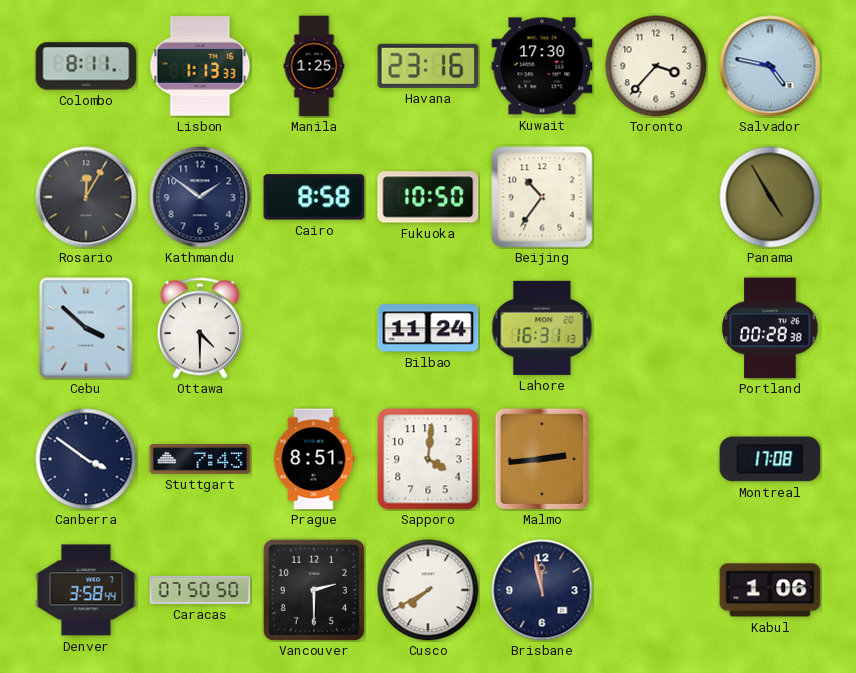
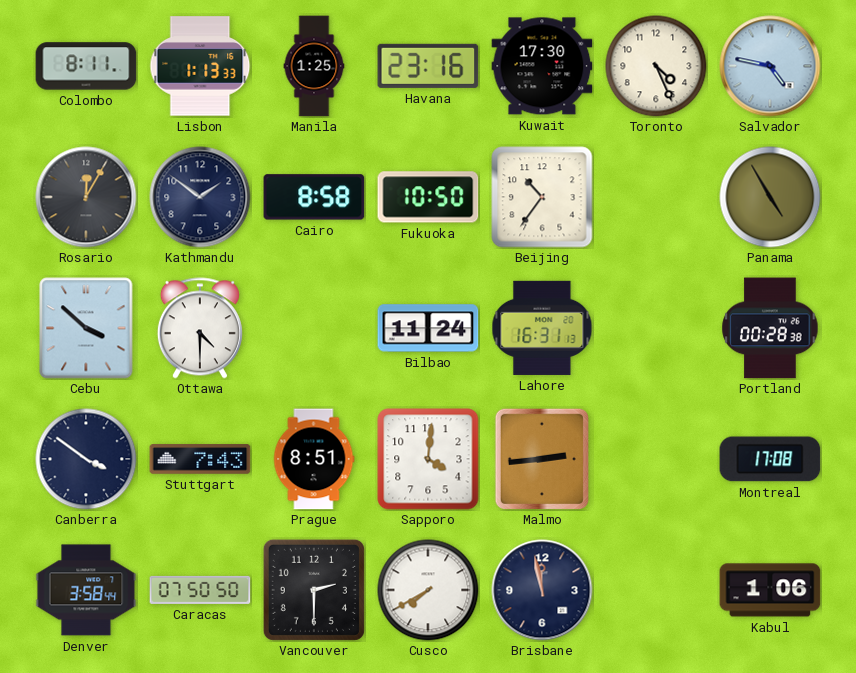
Toronto: 3:37 -> 4:26
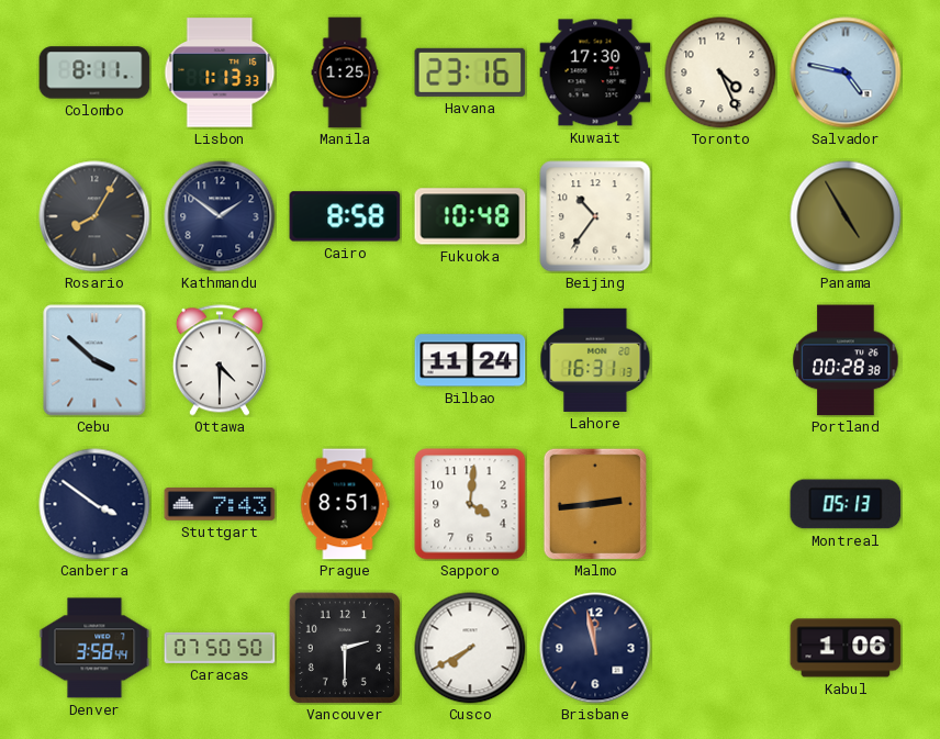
Rosario: 12:05 -> 8:05
Fukuoka: 10:50 -> 10:48
Montreal: 17:08 -> 05:13
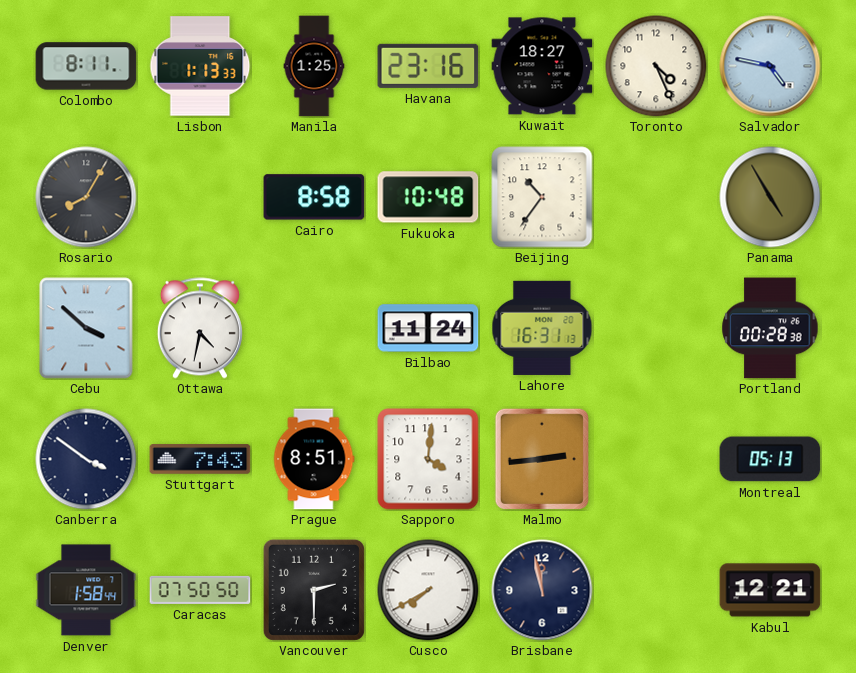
Kuwait: 17:30 -> 18:27
Kathmandu: 1:51 -> none
Ottawa: 4:30 -> 4:32
Denver: 3:58 -> 1:58
Kabul: 1:06 -> 12:21
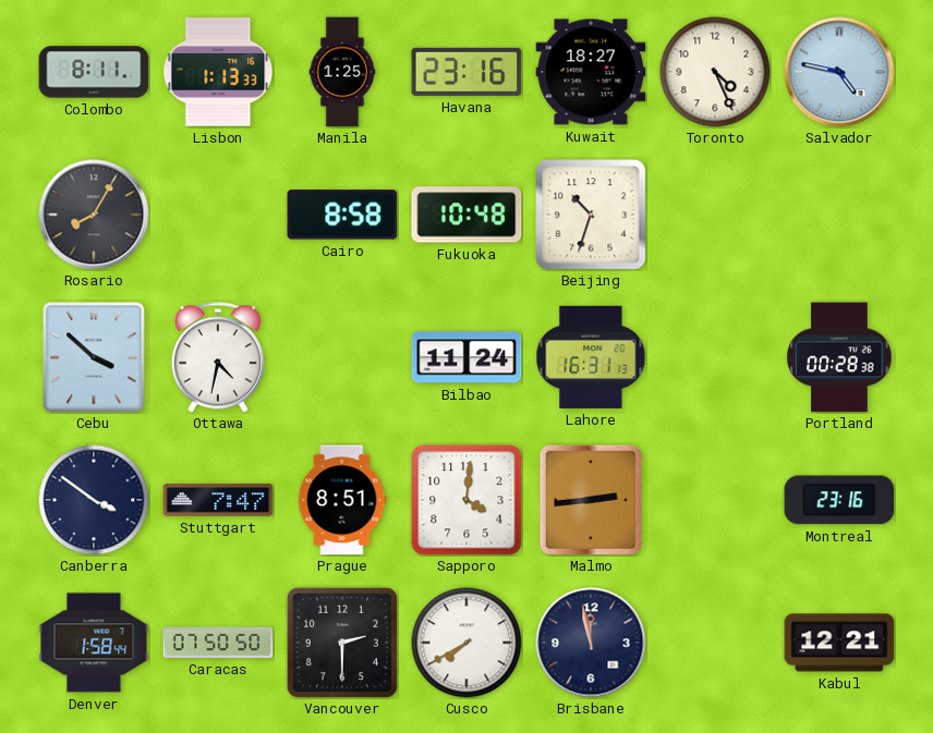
Beijing: 10:36 -> 10:33
Panama: 4:55 -> none
Stuttgart: 7:43 -> 7:47
Montreal: 05:13 -> 23:16
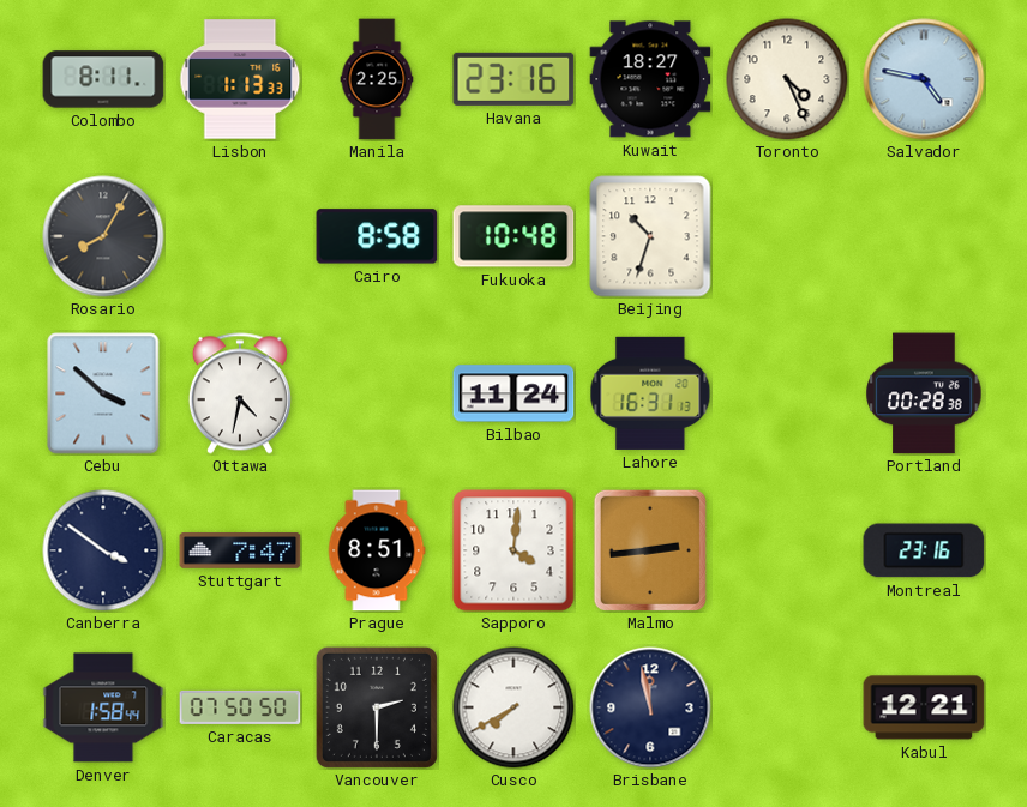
Manila: 1:25 -> 2:25
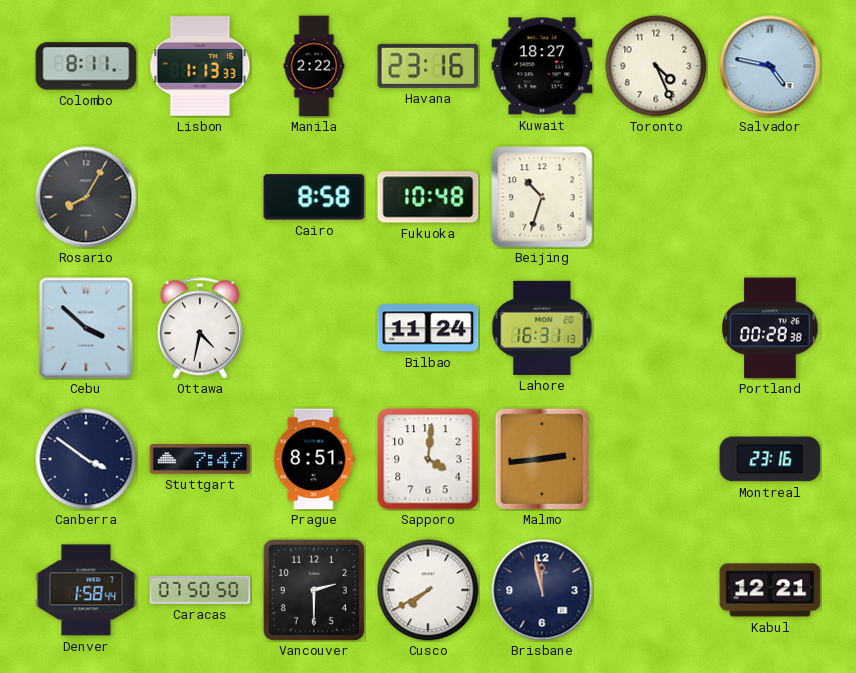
Manila: 2:25 -> 2:22
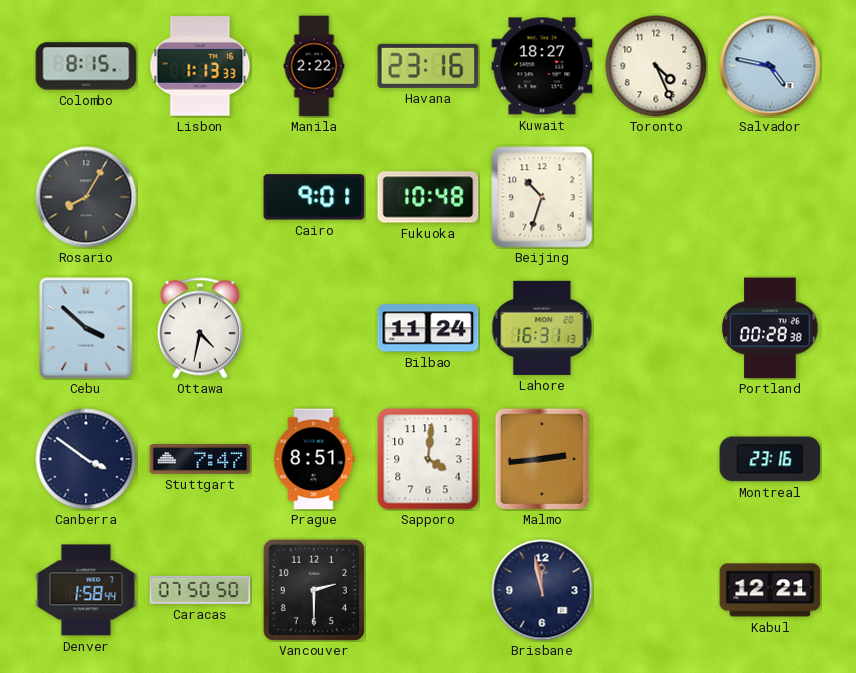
Colombo: 8:11 -> 8:15
Cairo: 8:58 -> 9:01
Cusco: 7:40 -> none
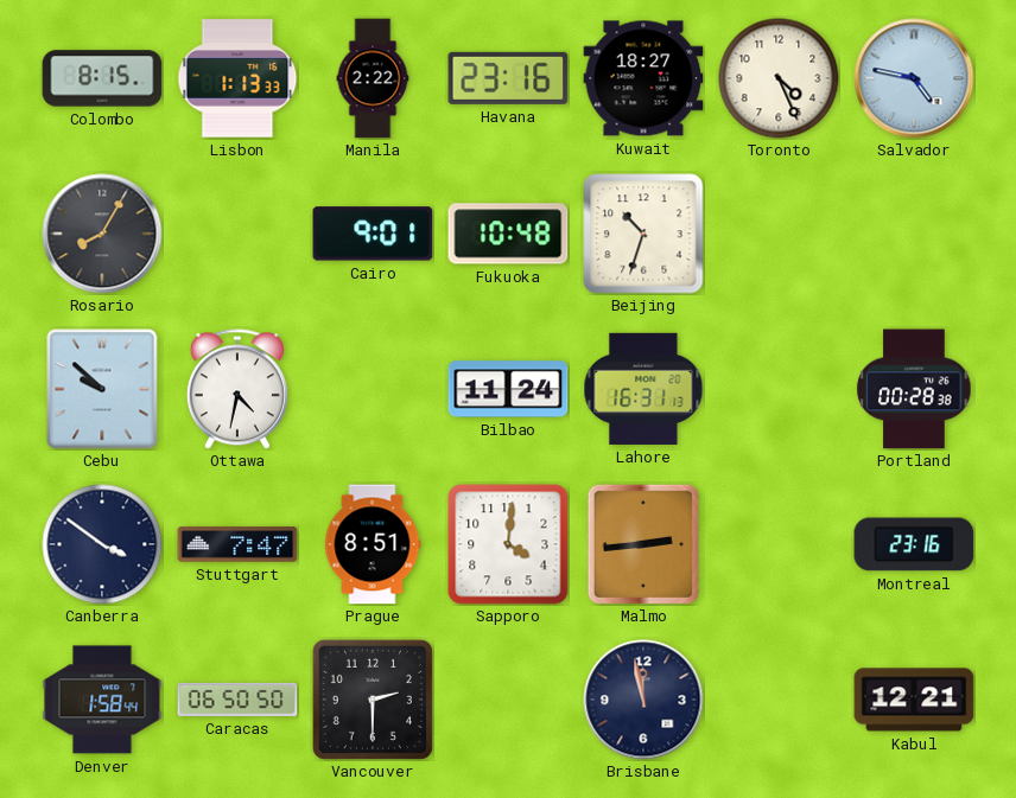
Cebu: 3:52 -> 9:52
Caracas: 07:50 -> 06:50
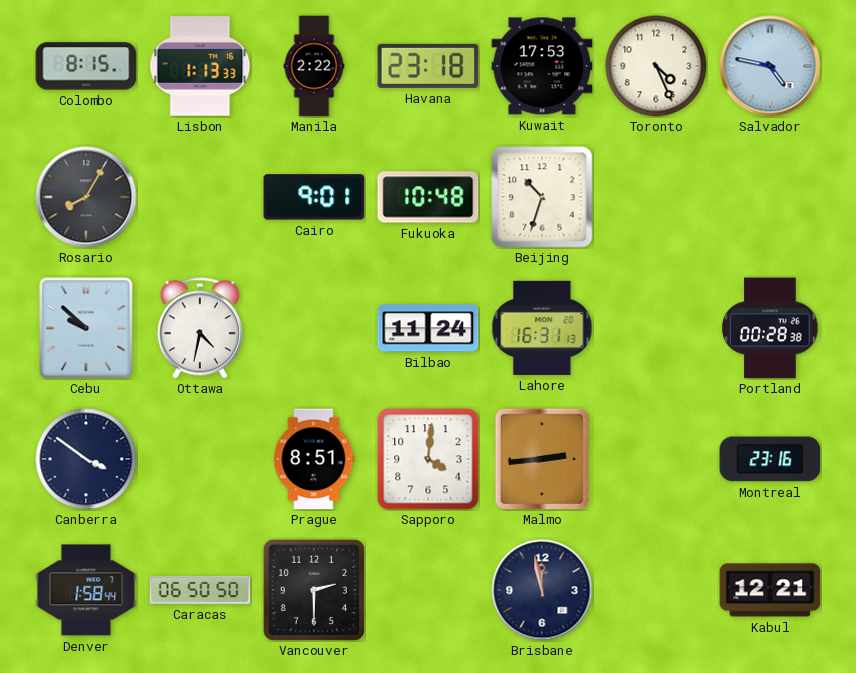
Havana: 23:16 -> 23:18
Kuwait: 18:27 -> 17:53
Stuttgart: 7:47 -> none
